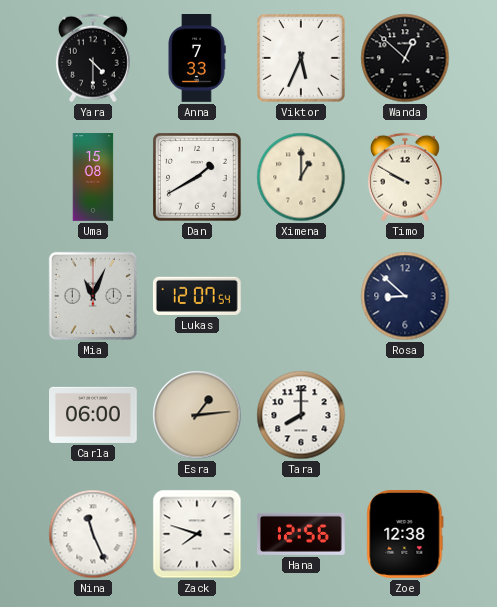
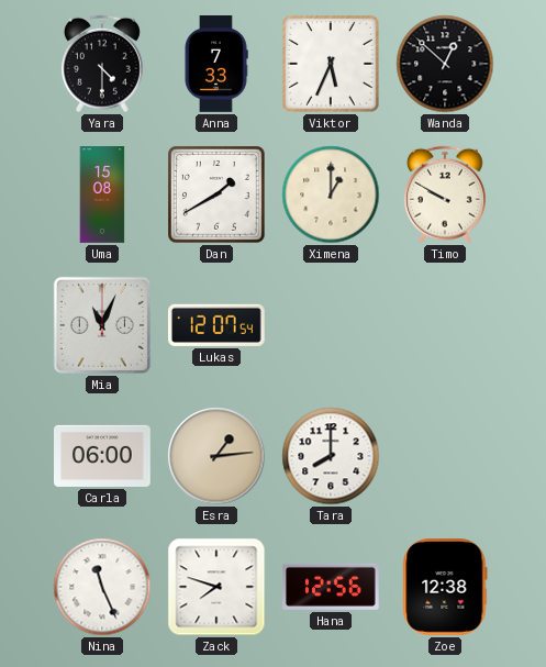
Rosa: 8:52 -> none
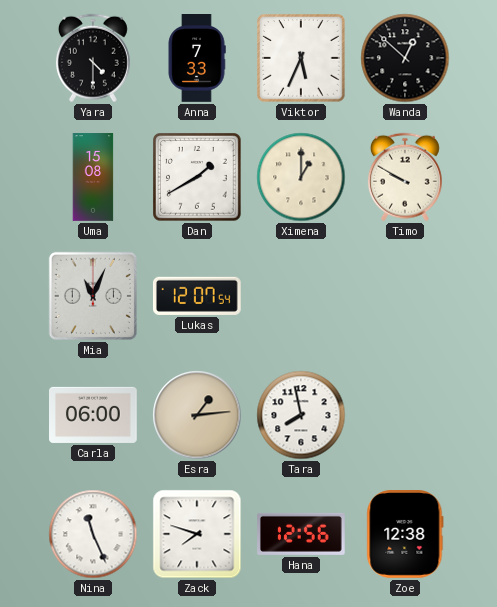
Tara: 8:00 -> 7:58
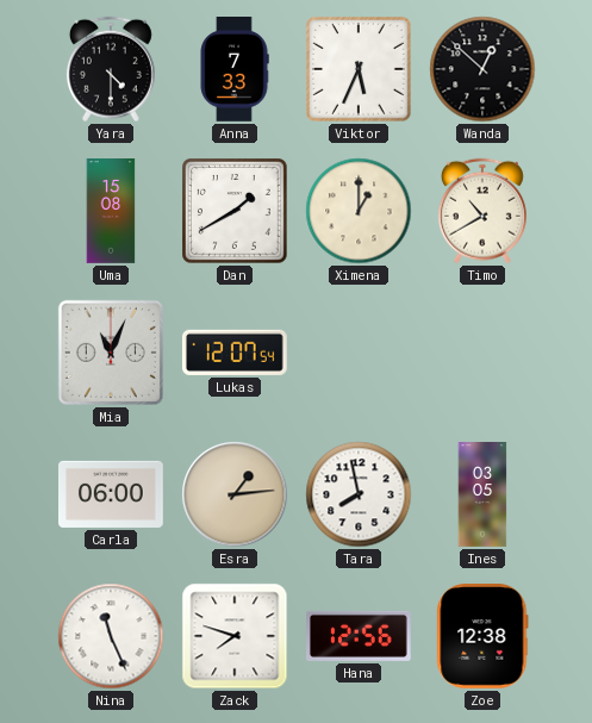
Timo: 9:50 -> 10:40
Ines: none -> 03:05
